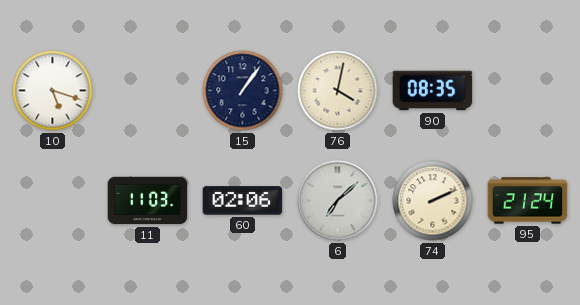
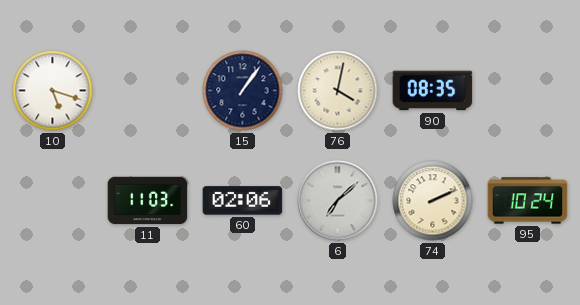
95: 21:24 -> 10:24
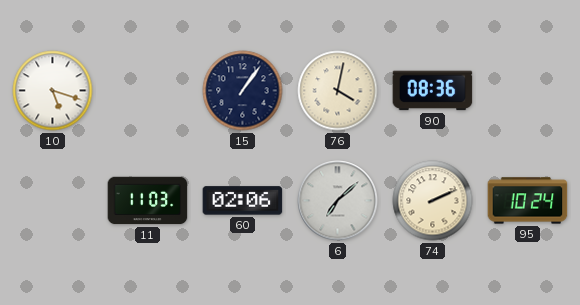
90: 08:35 -> 08:36
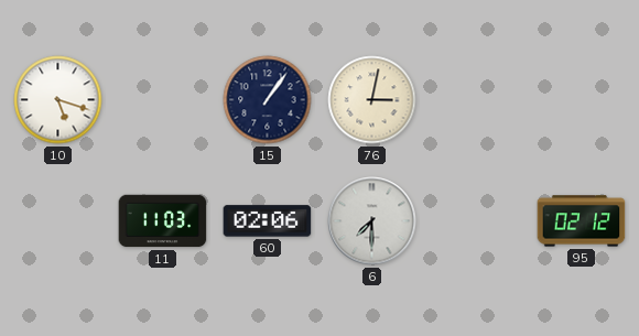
76: 4:02 -> 3:02
90: 08:36 -> none
6: 7:08 -> 7:30
74: 2:11 -> none
95: 10:24 -> 02:12
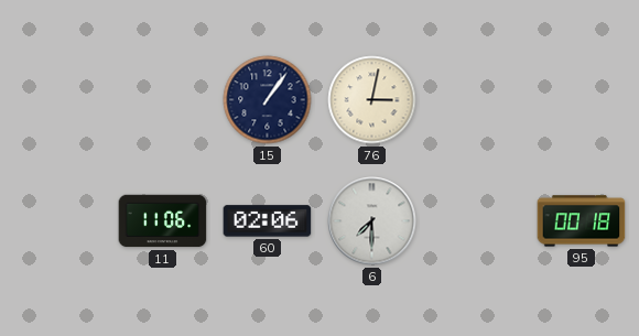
10: 5:18 -> none
11: 11:03 -> 11:06
95: 02:12 -> 00:18
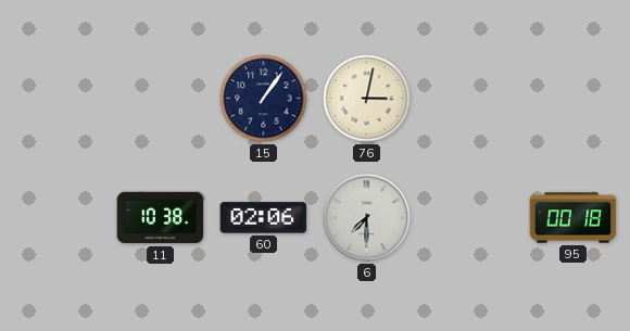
11: 11:06 -> 10:38
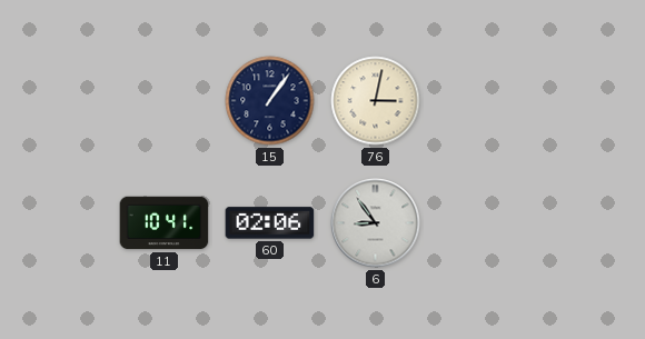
11: 10:38 -> 10:41
6: 7:30 -> 8:54
95: 00:18 -> none
